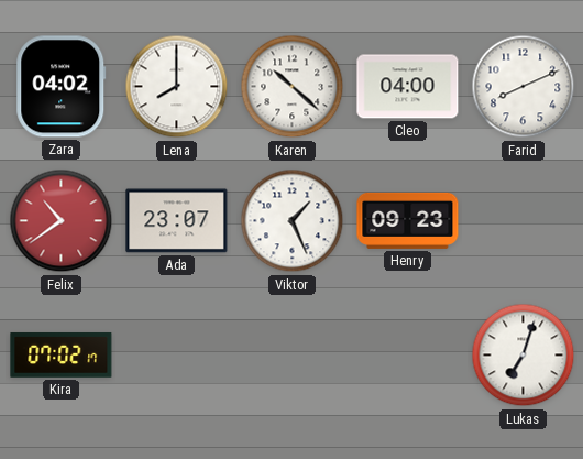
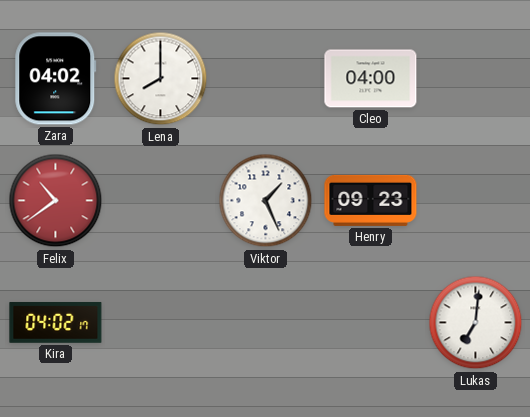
Karen: 10:22 -> none
Farid: 8:11 -> none
Ada: 23:07 -> none
Kira: 07:02 -> 04:02
Lukas: 7:03 -> 7:01
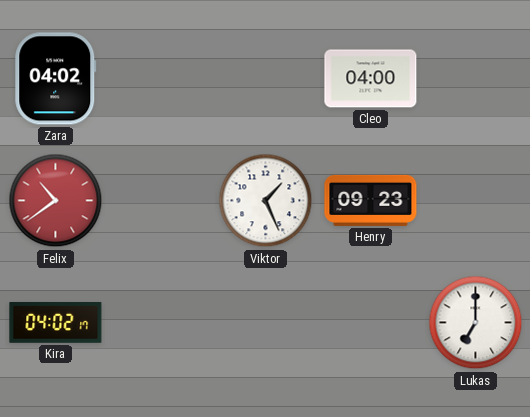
Lena: 8:00 -> none
Lukas: 7:01 -> 7:00
